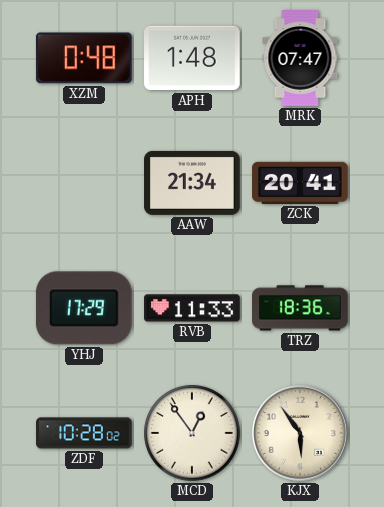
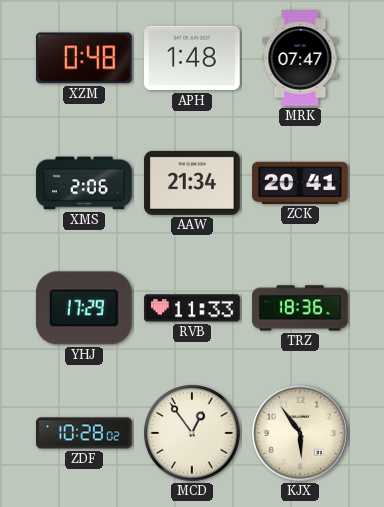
XMS: none -> 2:06
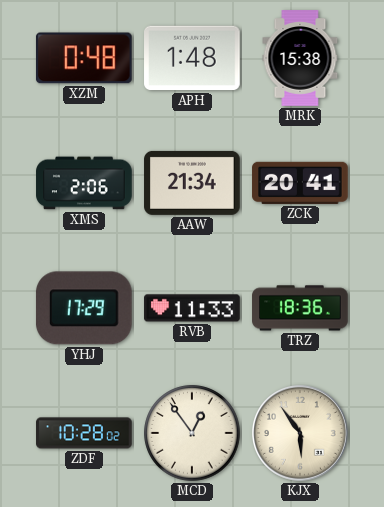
MRK: 07:47 -> 15:38
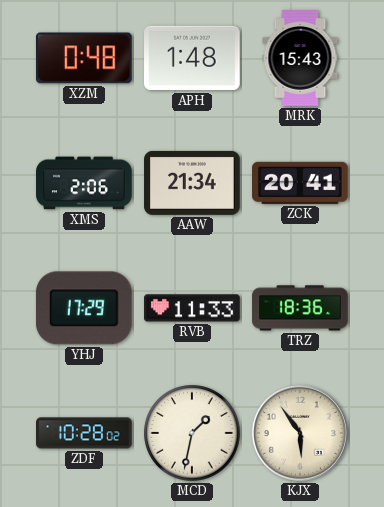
MRK: 15:38 -> 15:43
MCD: 12:54 -> 1:32
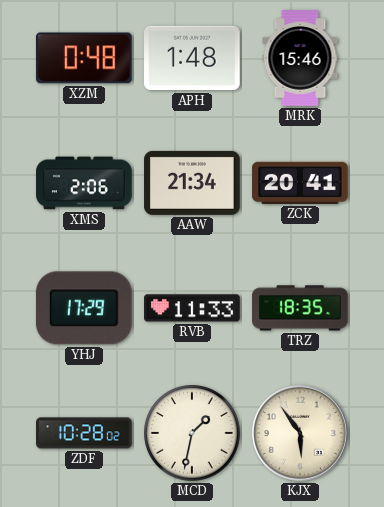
MRK: 15:43 -> 15:46
TRZ: 18:36 -> 18:35
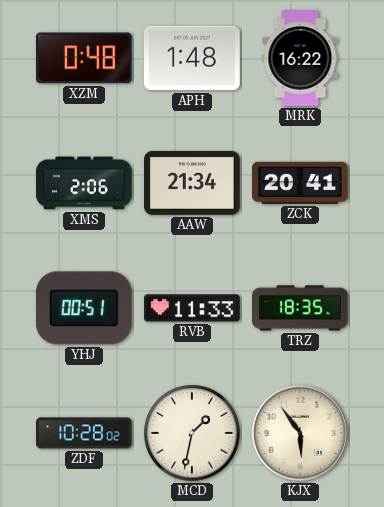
MRK: 15:46 -> 16:22
YHJ: 17:29 -> 00:51
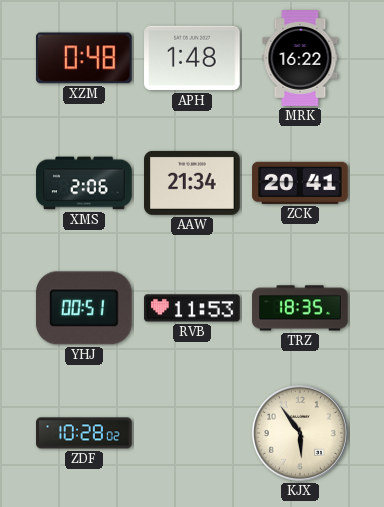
RVB: 11:33 -> 11:53
MCD: 1:32 -> none
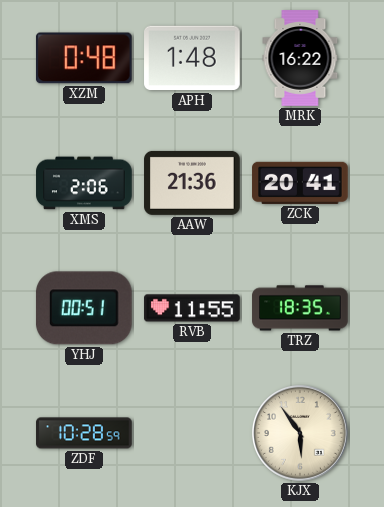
AAW: 21:34 -> 21:36
RVB: 11:53 -> 11:55
ZDF: 10:28:02 -> 10:28:59
